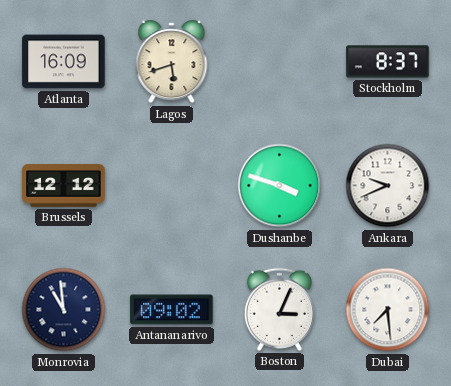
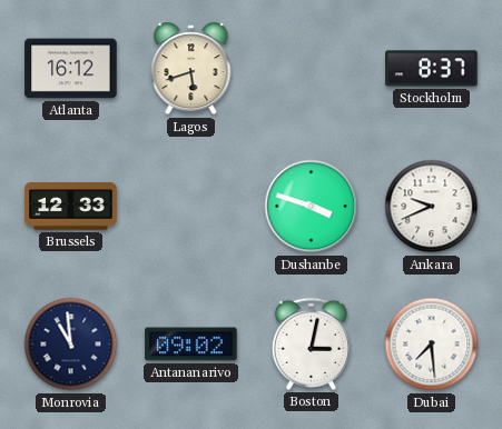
Atlanta: 16:09 -> 16:12
Brussels: 12:12 -> 12:33
Boston: 3:04 -> 3:02
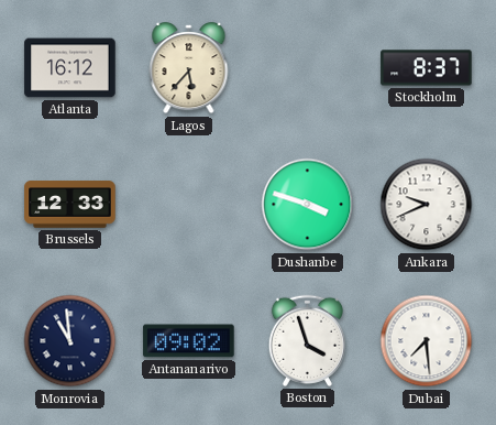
Lagos: 5:42 -> 5:37
Boston: 3:02 -> 3:57
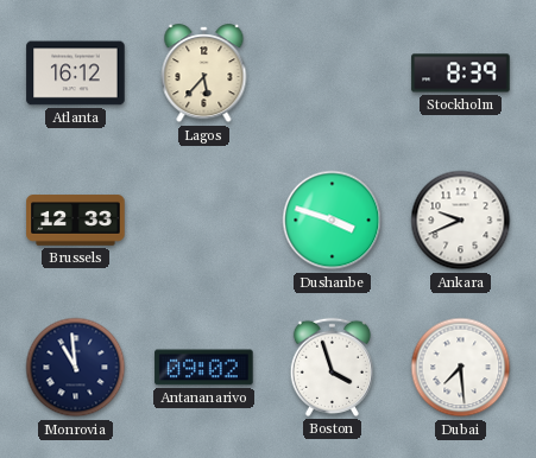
Stockholm: 8:37 -> 8:39
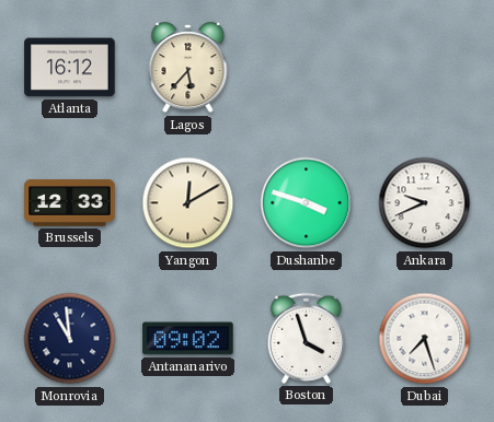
Stockholm: 8:39 -> none
Yangon: none -> 12:10
Dubai: 7:29 -> 7:27
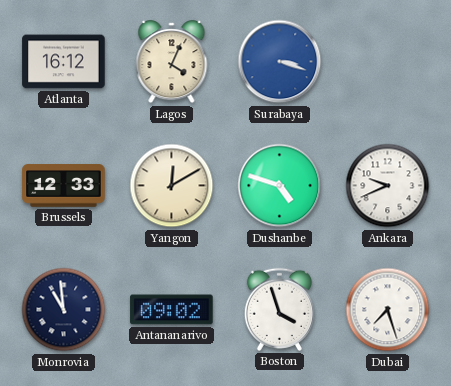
Lagos: 5:37 -> 4:04
Surabaya: none -> 3:18
Dushanbe: 3:48 -> 4:48
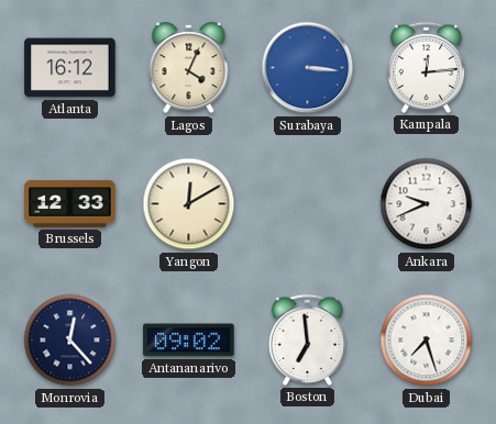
Surabaya: 3:18 -> 3:16
Kampala: none -> 12:14
Dushanbe: 4:48 -> none
Monrovia: 10:59 -> 12:23
Boston: 3:57 -> 6:59
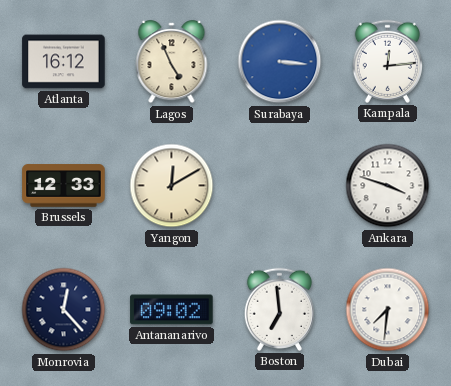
Lagos: 4:04 -> 4:56
Ankara: 9:41 -> 3:48
Dubai: 7:27 -> 7:31
